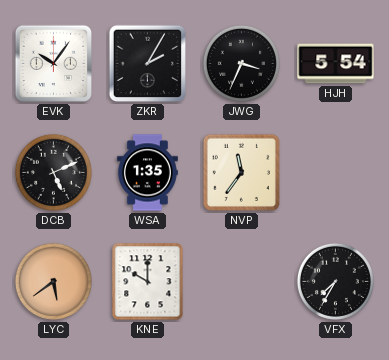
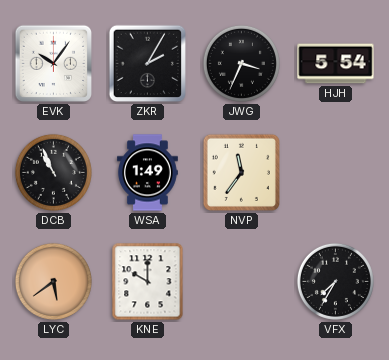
DCB: 5:11 -> 10:56
WSA: 1:35 -> 1:49
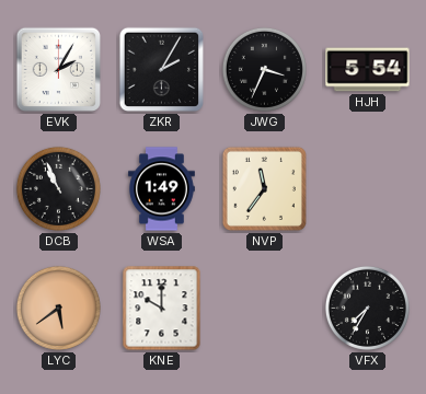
EVK: 10:06 -> 2:05
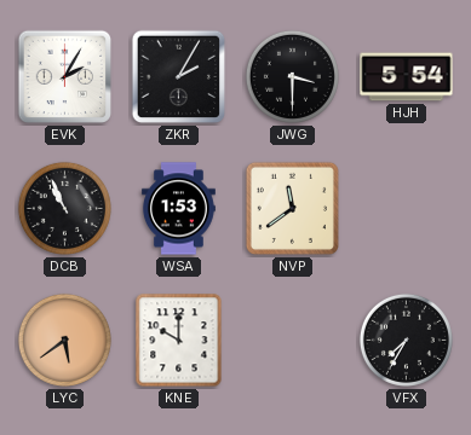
JWG: 3:34 -> 3:30
WSA: 1:49 -> 1:53
NVP: 11:36 -> 11:39
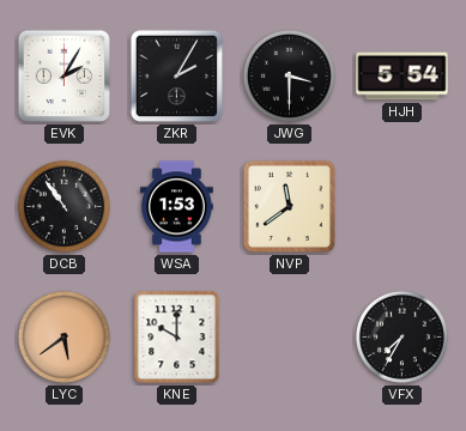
DCB: 10:56 -> 10:54
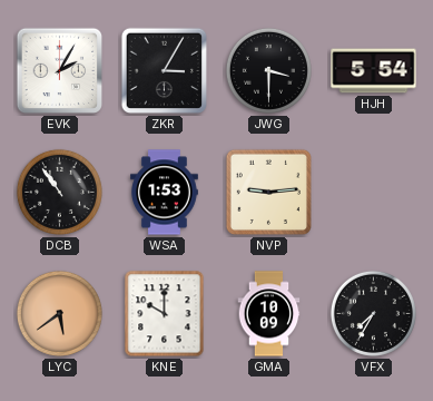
ZKR: 2:05 -> 3:05
NVP: 11:39 -> 9:14
GMA: none -> 10:09
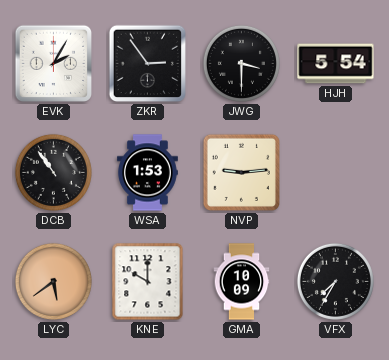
ZKR: 3:05 -> 2:54
